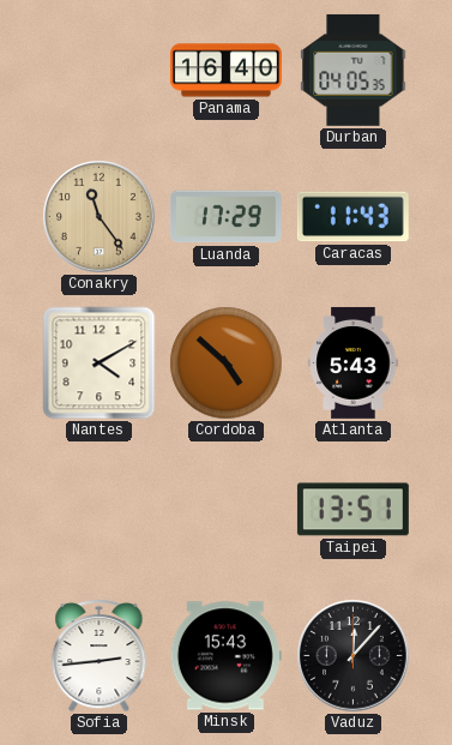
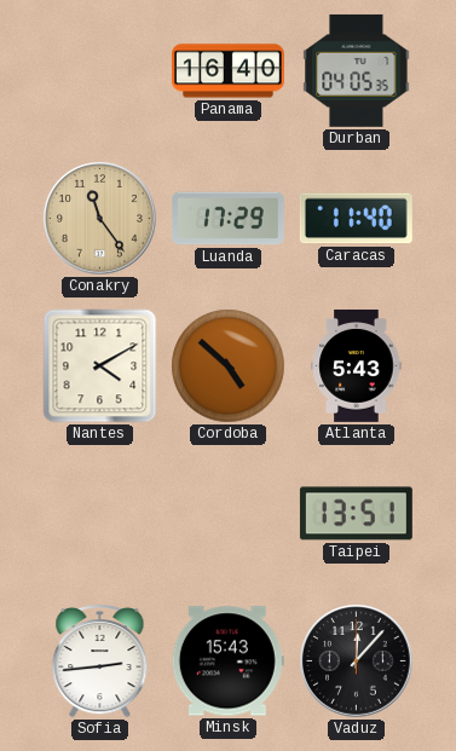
Caracas: 11:43 -> 11:40
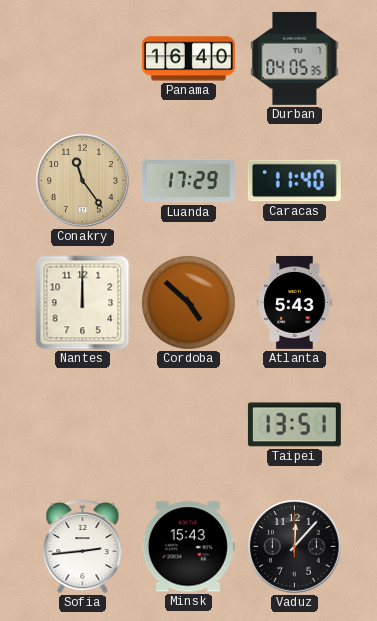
Nantes: 4:10 -> 12:00
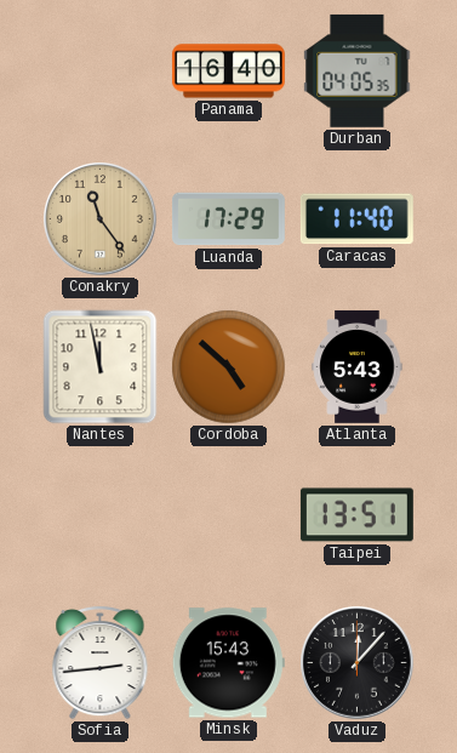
Nantes: 12:00 -> 11:58
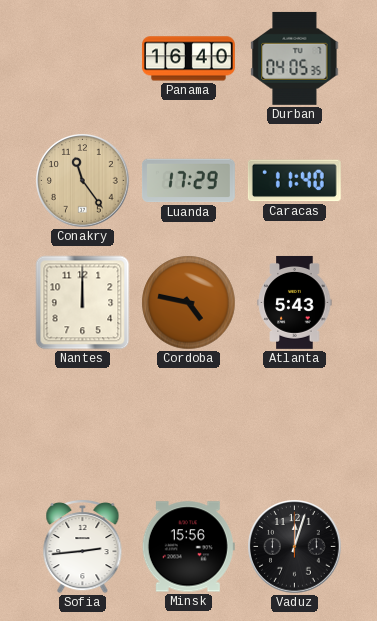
Nantes: 11:58 -> 12:00
Cordoba: 4:52 -> 4:47
Taipei: 13:51 -> none
Minsk: 15:43 -> 15:56
Vaduz: 12:07 -> 12:03
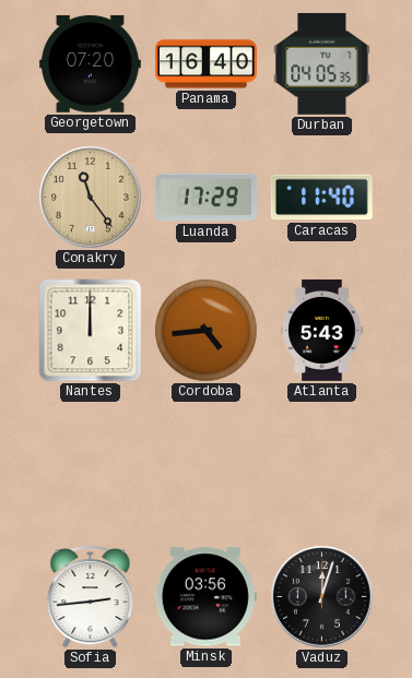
Georgetown: none -> 07:20
Cordoba: 4:47 -> 4:44
Minsk: 15:56 -> 03:56
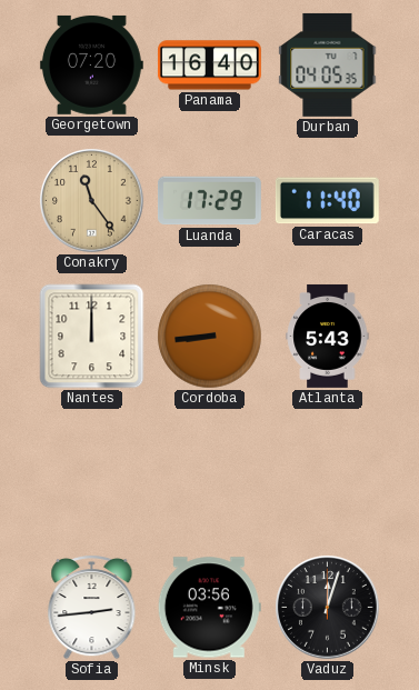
Cordoba: 4:44 -> 8:44
